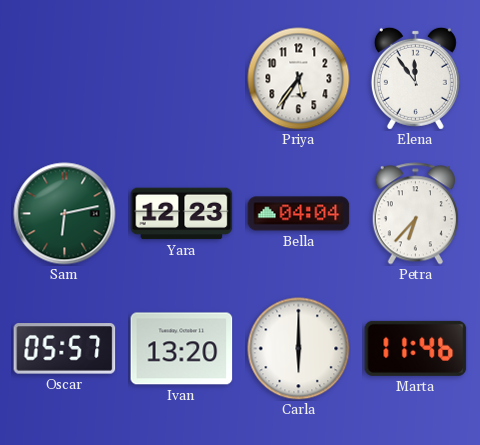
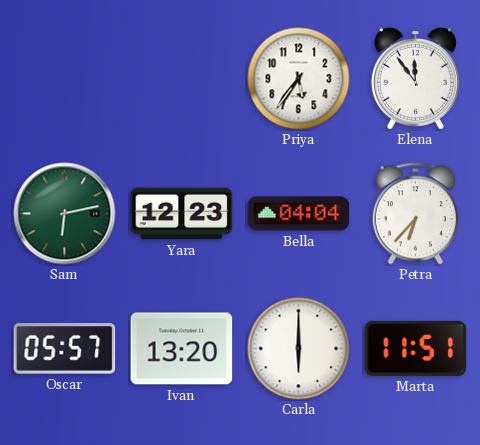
Marta: 11:46 -> 11:51
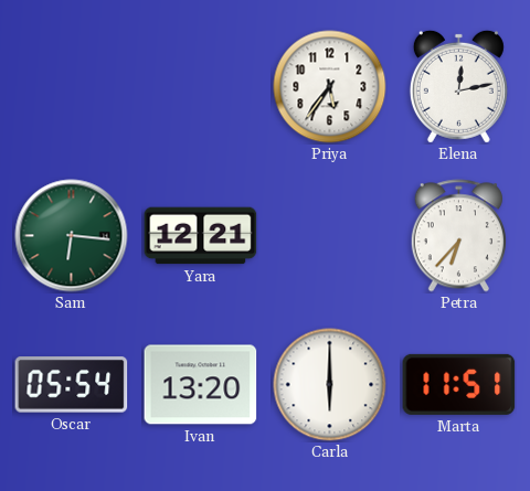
Elena: 11:54 -> 12:13
Sam: 6:13 -> 6:16
Yara: 12:23 -> 12:21
Bella: 04:04 -> none
Oscar: 05:57 -> 05:54
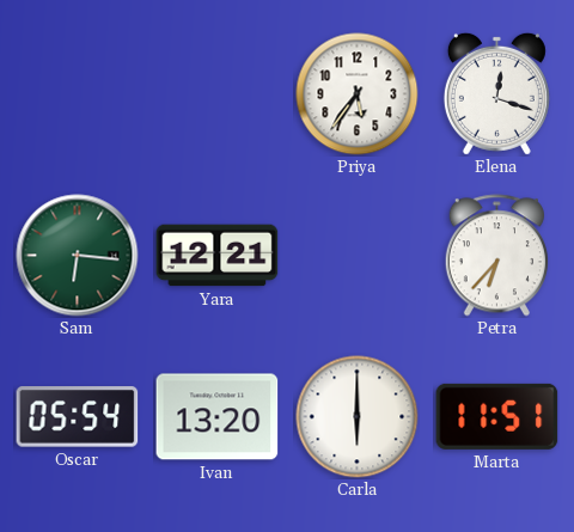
Elena: 12:13 -> 12:18
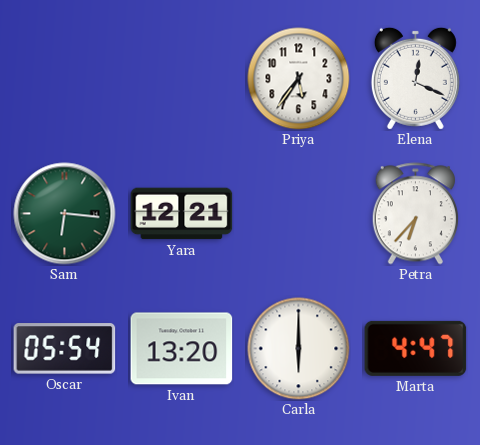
Elena: 12:18 -> 12:19
Marta: 11:51 -> 4:47
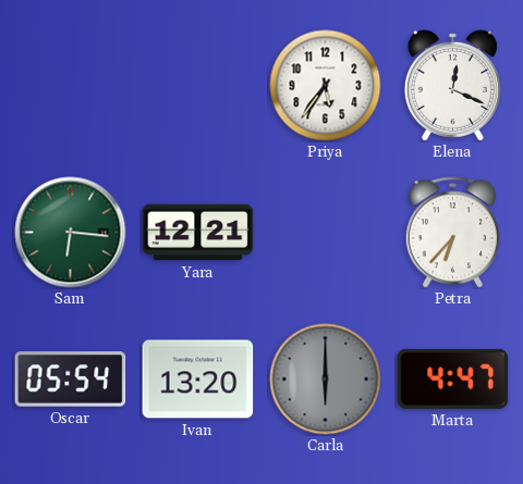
Carla dial: white -> grey
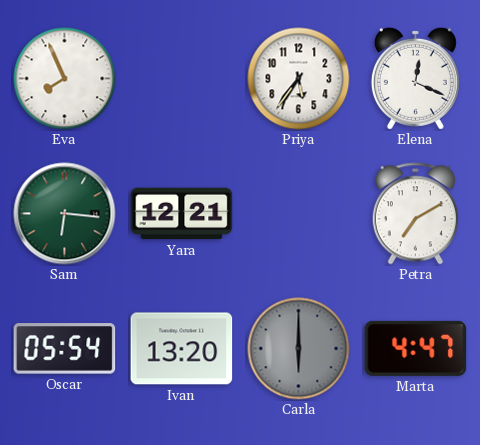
Eva: none -> 7:56
Petra: 6:37 -> 7:10
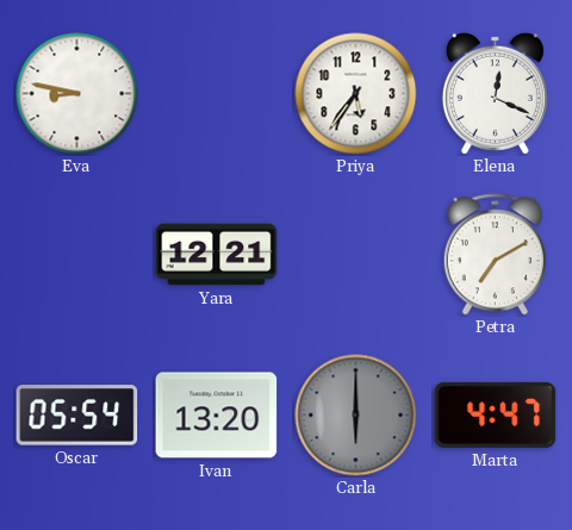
Eva: 7:56 -> 8:47
Sam: 6:16 -> none
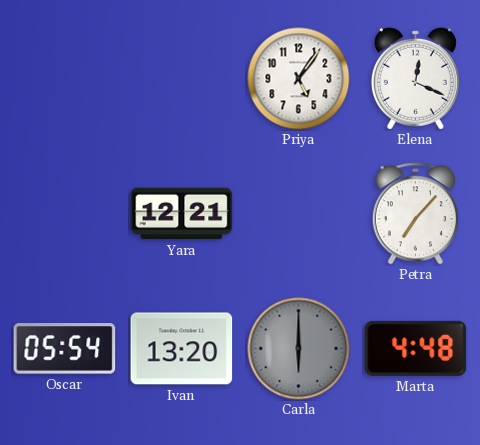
Eva: 8:47 -> none
Priya: 5:36 -> 5:06
Petra: 7:10 -> 7:07
Marta: 4:47 -> 4:48
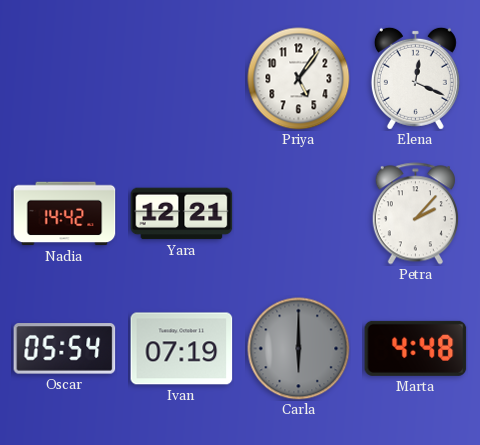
Nadia: none -> 14:42
Petra: 7:07 -> 2:07
Ivan: 13:20 -> 07:19
